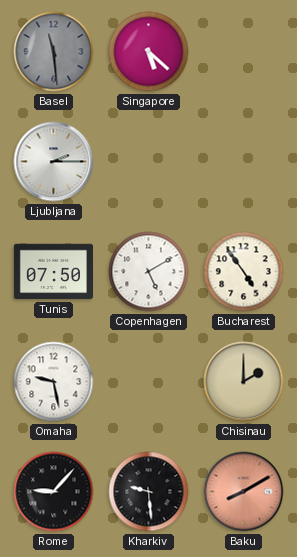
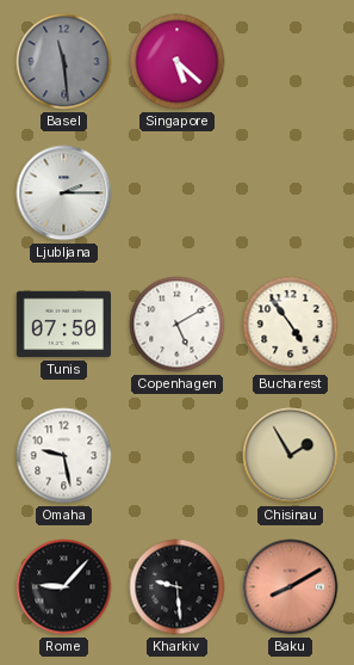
Chisinau: 2:00 -> 1:55
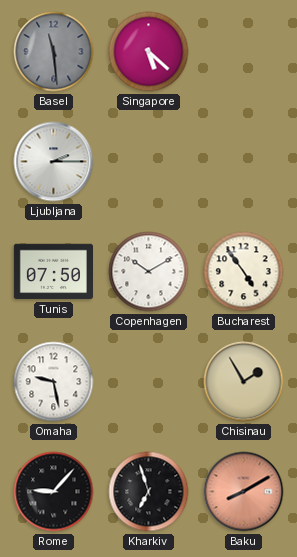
Copenhagen: 5:10 -> 10:10
Kharkiv: 9:29 -> 6:57
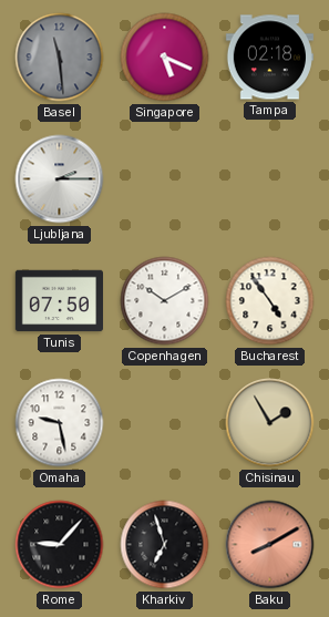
Singapore: 5:22 -> 5:19
Tampa: none -> 02:18
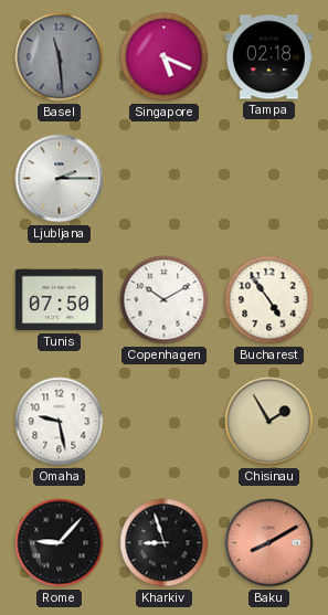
Kharkiv: 6:57 -> 8:57
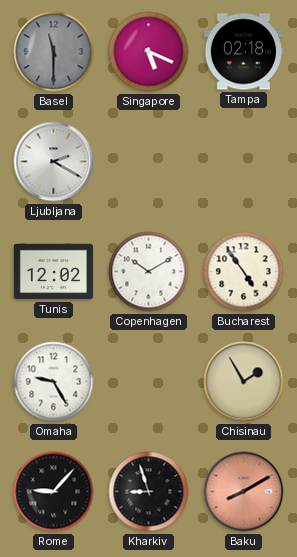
Basel: 11:29 -> 11:30
Ljubljana: 2:15 -> 2:20
Tunis: 07:50 -> 12:02
Omaha: 9:28 -> 9:25
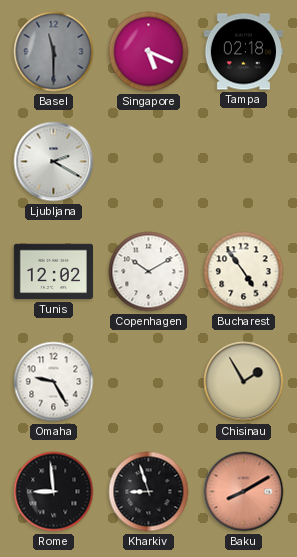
Rome: 9:07 -> 8:59
